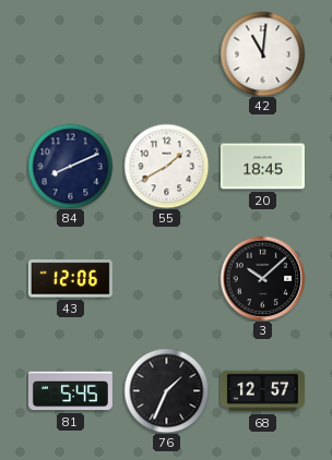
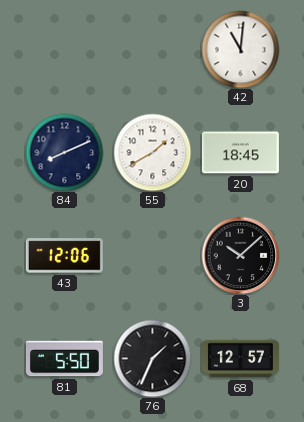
81: 5:45 -> 5:50
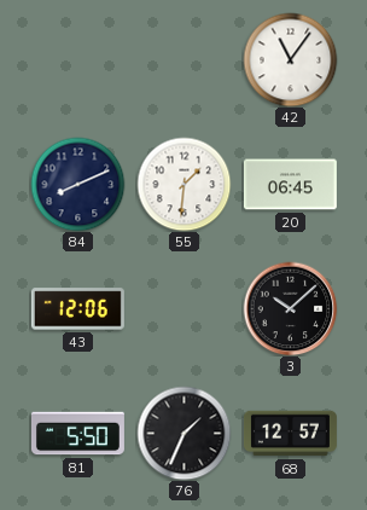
42: 11:01 -> 11:06
55: 1:40 -> 1:31
20: 18:45 -> 06:45
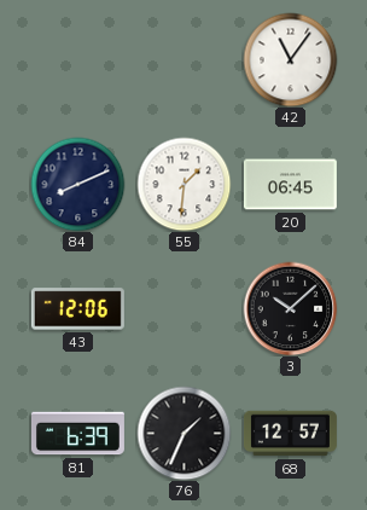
81: 5:50 -> 6:39
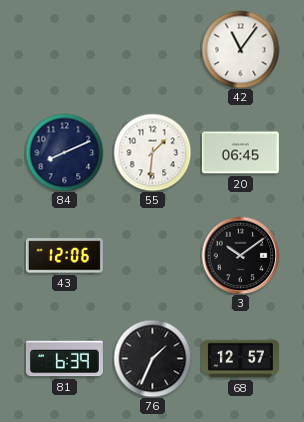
3: 10:08 -> 10:09
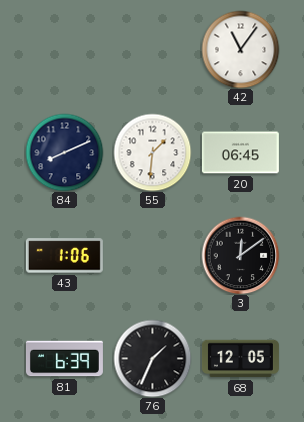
43: 12:06 -> 1:06
3: 10:09 -> 12:09
68: 12:57 -> 12:05
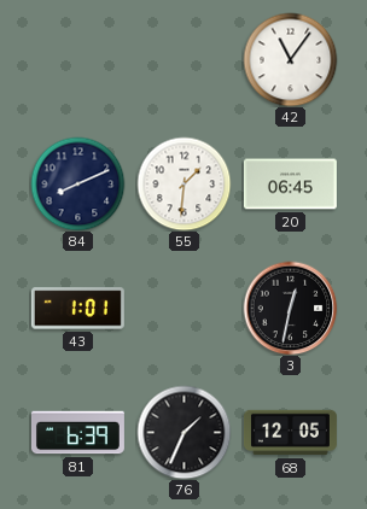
43: 1:06 -> 1:01
3: 12:09 -> 12:32
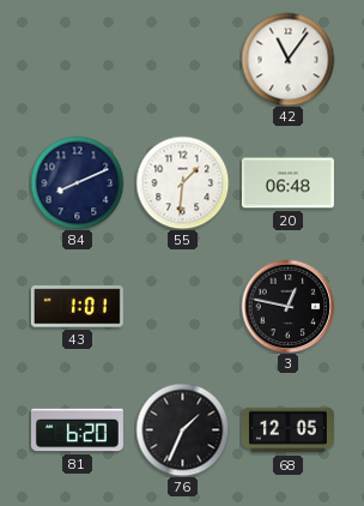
20: 06:45 -> 06:48
3: 12:32 -> 12:47
81: 6:39 -> 6:20
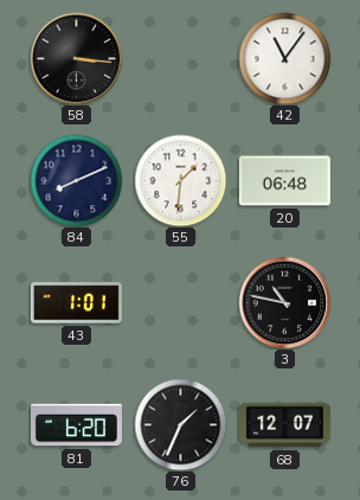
58: none -> 3:16
3: 12:47 -> 10:47
68: 12:05 -> 12:07
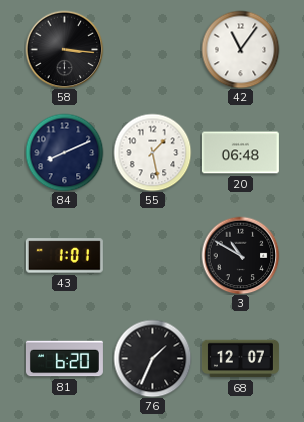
55: 1:31 -> 1:28
3: 10:47 -> 10:50
